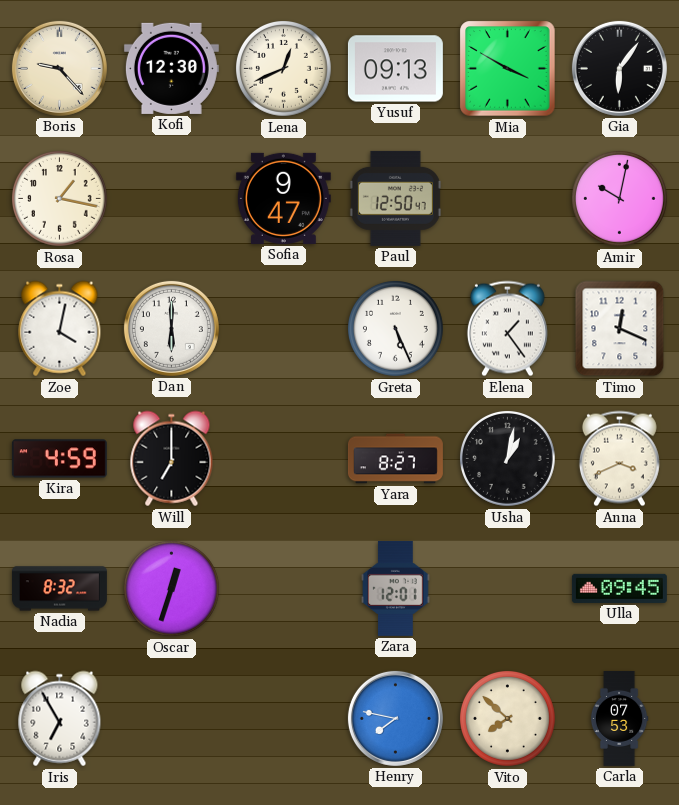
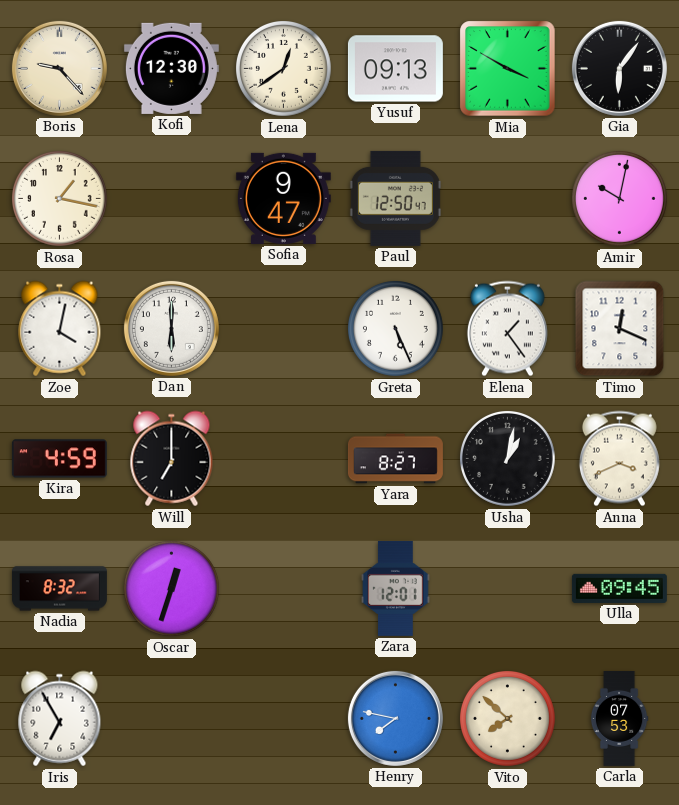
Lena: 12:41 -> 12:39
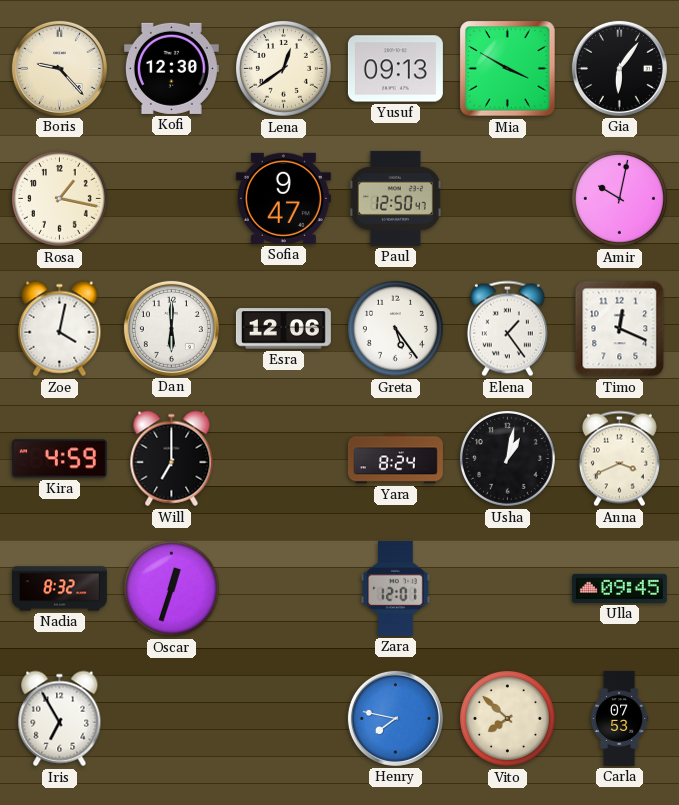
Esra: none -> 12:06
Greta: 5:26 -> 5:24
Yara: 8:27 -> 8:24
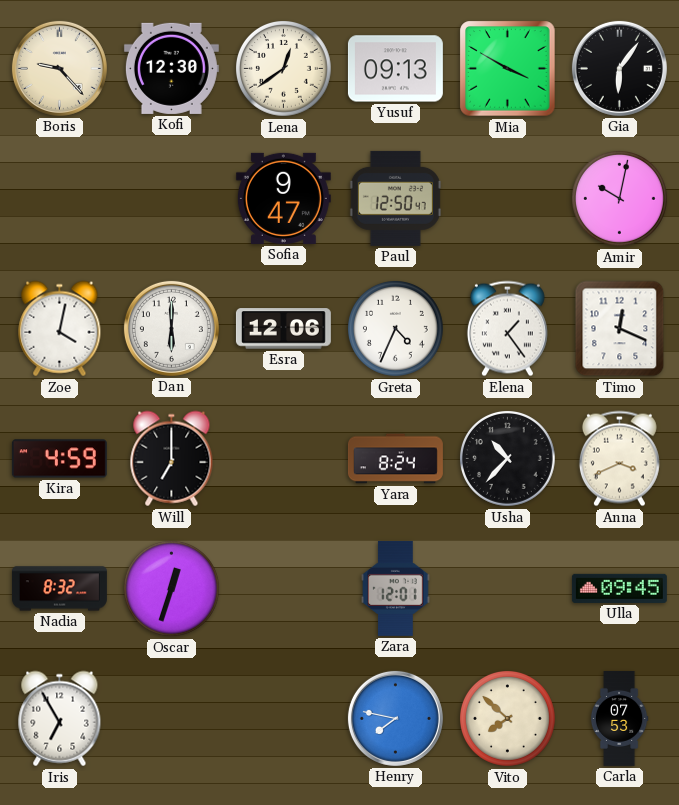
Rosa: 1:17 -> none
Greta: 5:24 -> 4:34
Usha: 1:02 -> 10:37
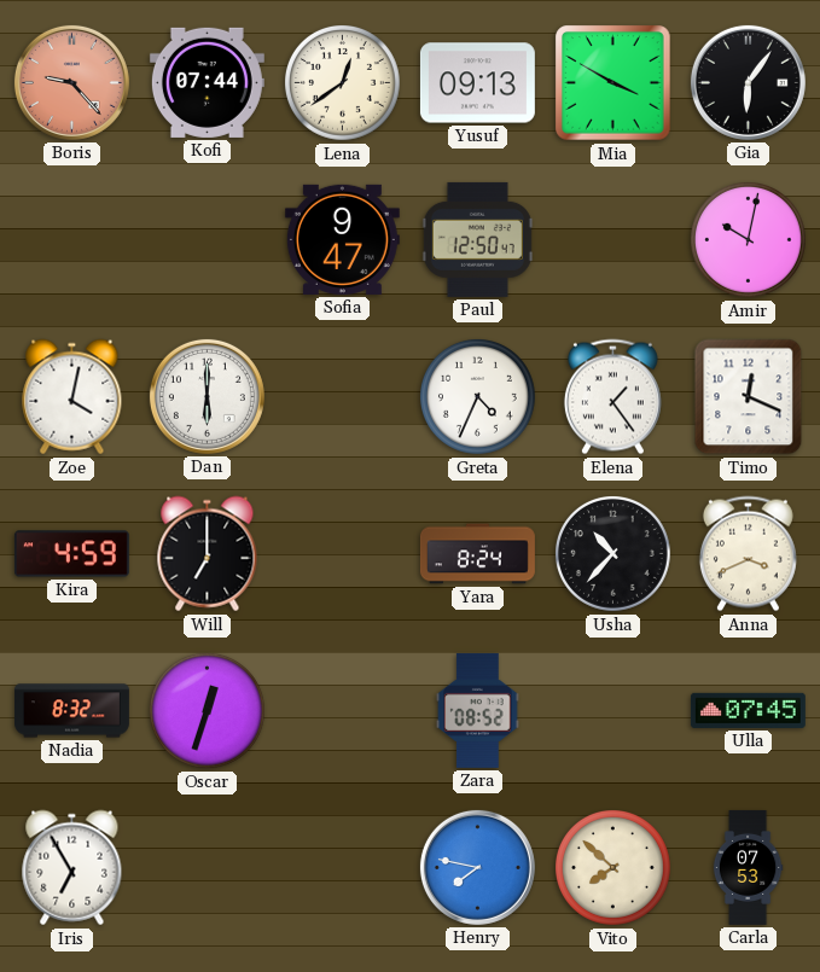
Boris dial: cream -> salmon
Kofi: 12:30 -> 07:44
Esra: 12:06 -> none
Zara: 12:01 -> 08:52
Ulla: 09:45 -> 07:45
